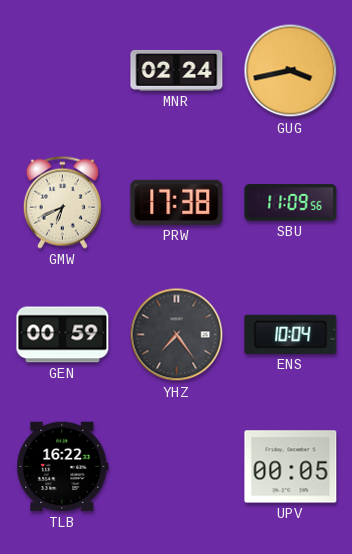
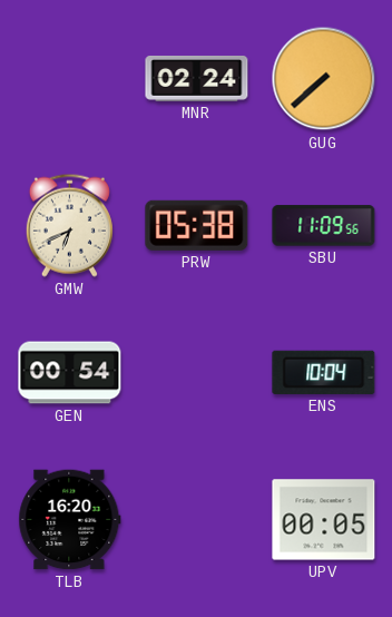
GUG: 3:43 -> 7:38
PRW: 17:38 -> 05:38
GEN: 00:59 -> 00:54
YHZ: 7:24 -> none
TLB: 16:22 -> 16:20
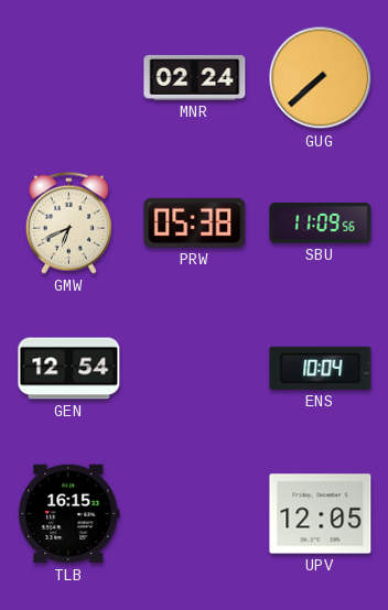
GEN: 00:54 -> 12:54
TLB: 16:20 -> 16:15
UPV: 00:05 -> 12:05
